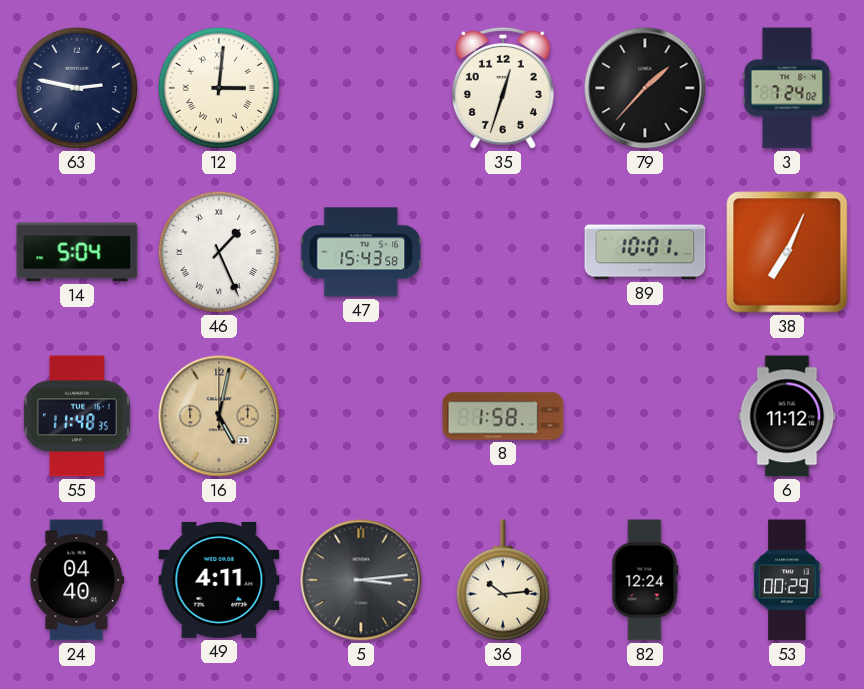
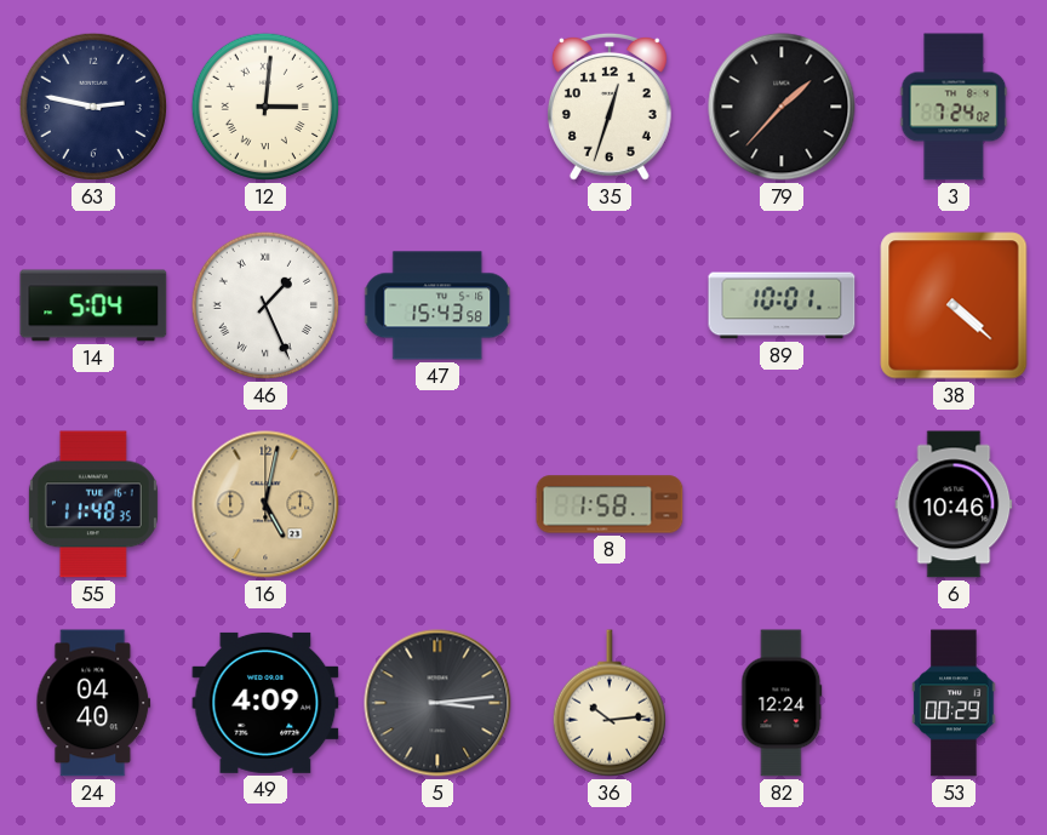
38: 7:04 -> 4:22
6: 11:12 -> 10:46
49: 4:11 -> 4:09
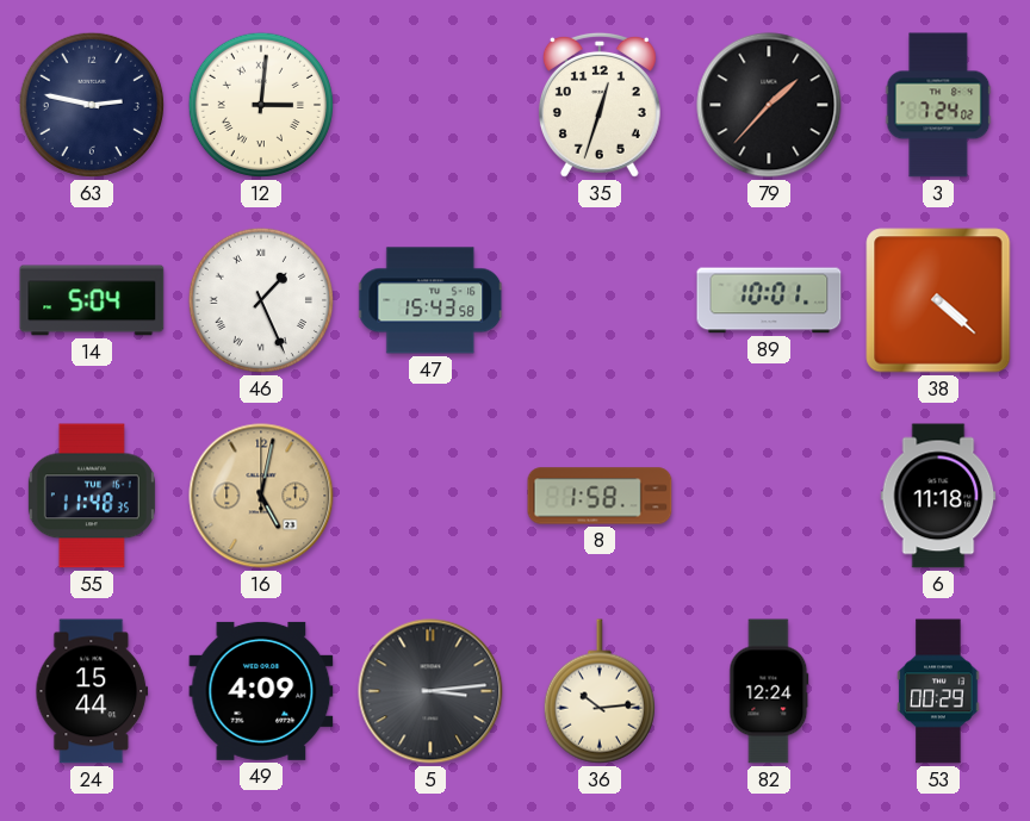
6: 10:46 -> 11:18
24: 04:40 -> 15:44
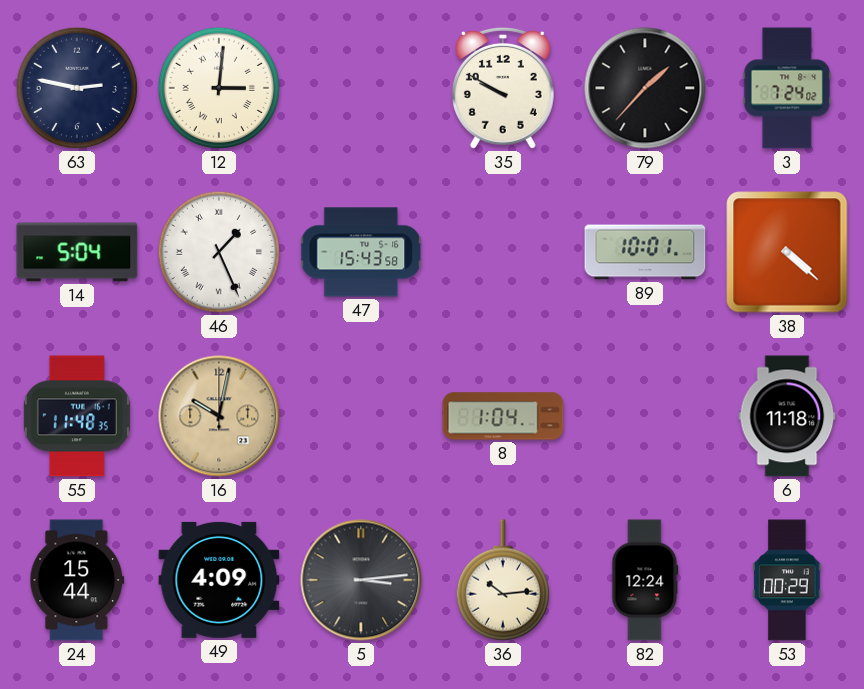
35: 12:33 -> 9:50
16: 5:02 -> 10:02
8: 1:58 -> 1:04
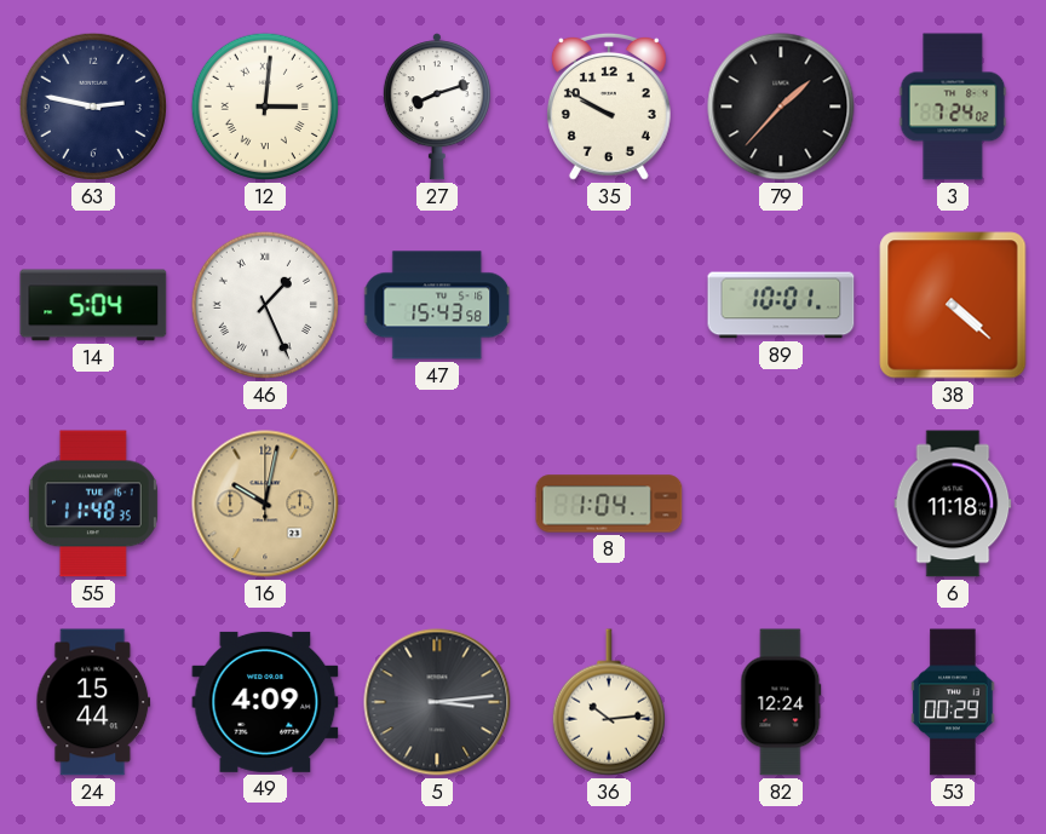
27: none -> 8:12
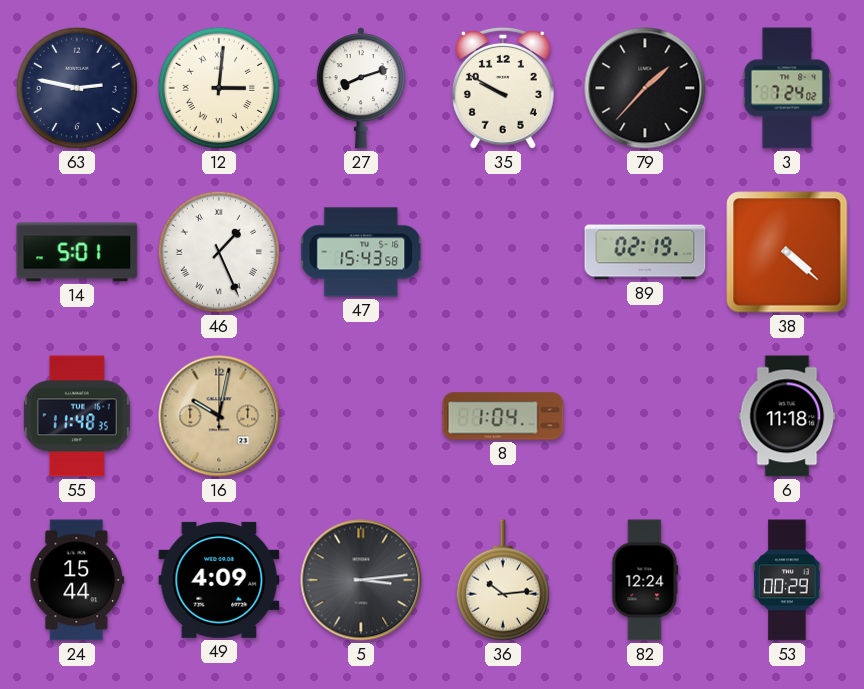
14: 5:04 -> 5:01
89: 10:01 -> 02:19
